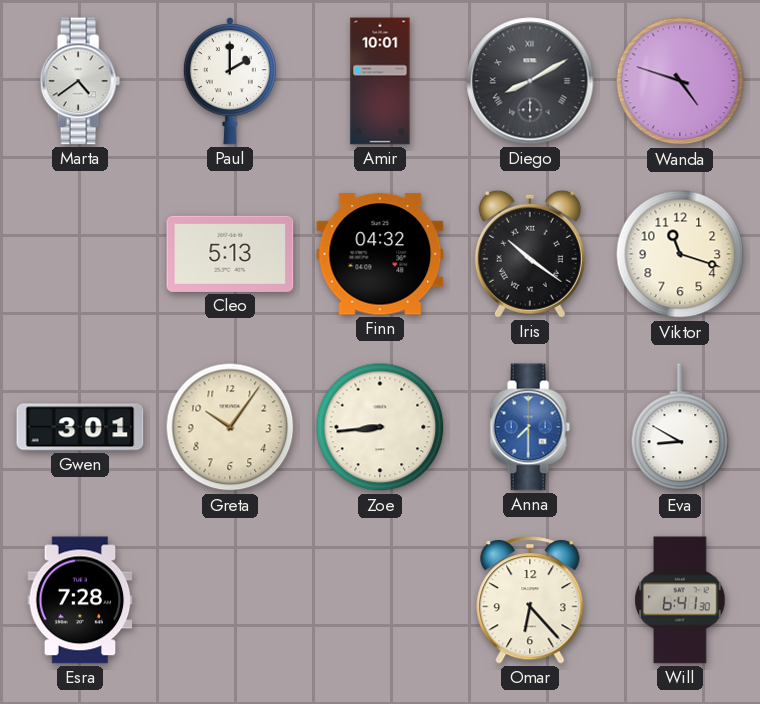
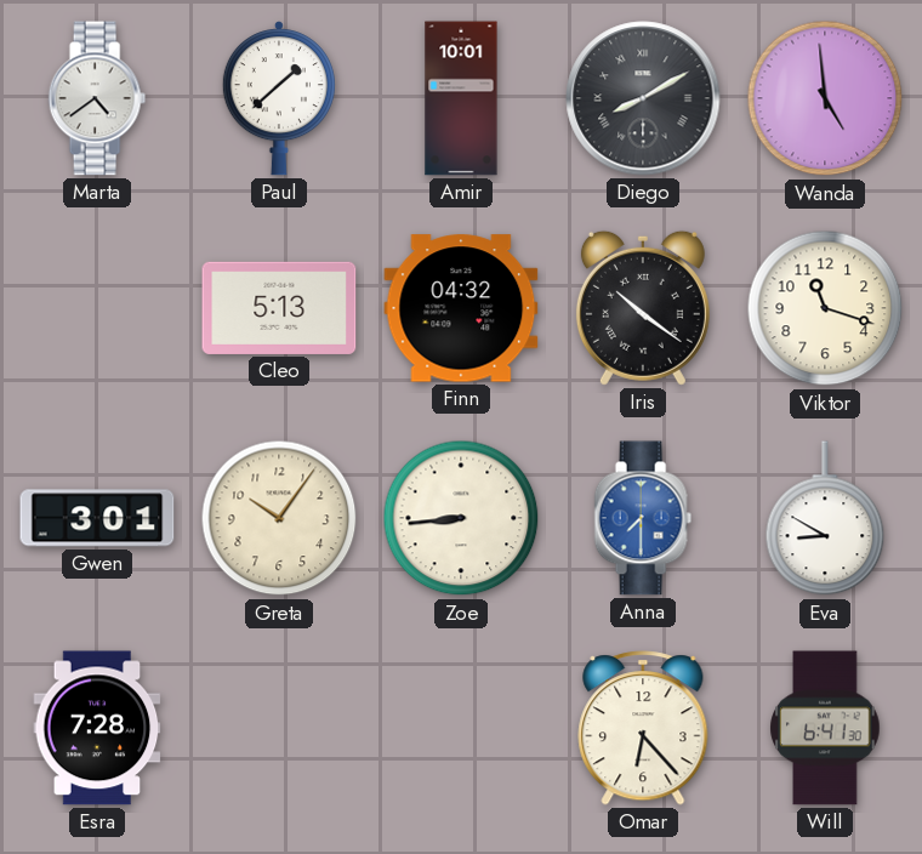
Paul: 2:00 -> 1:38
Wanda: 4:48 -> 4:59
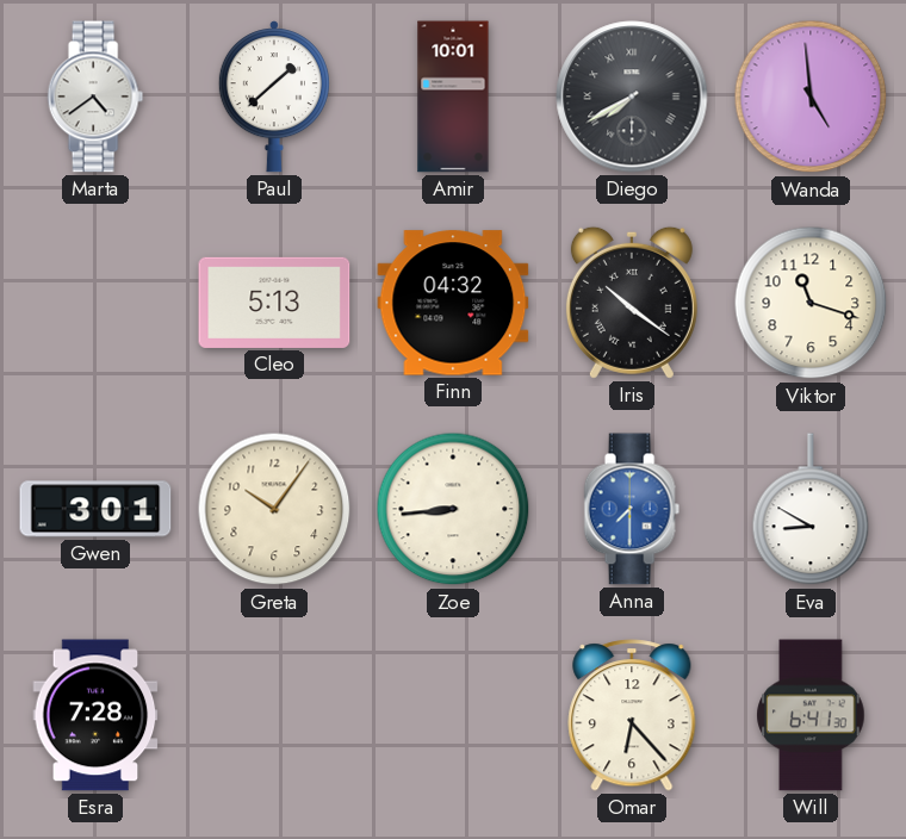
Diego: 8:10 -> 7:40
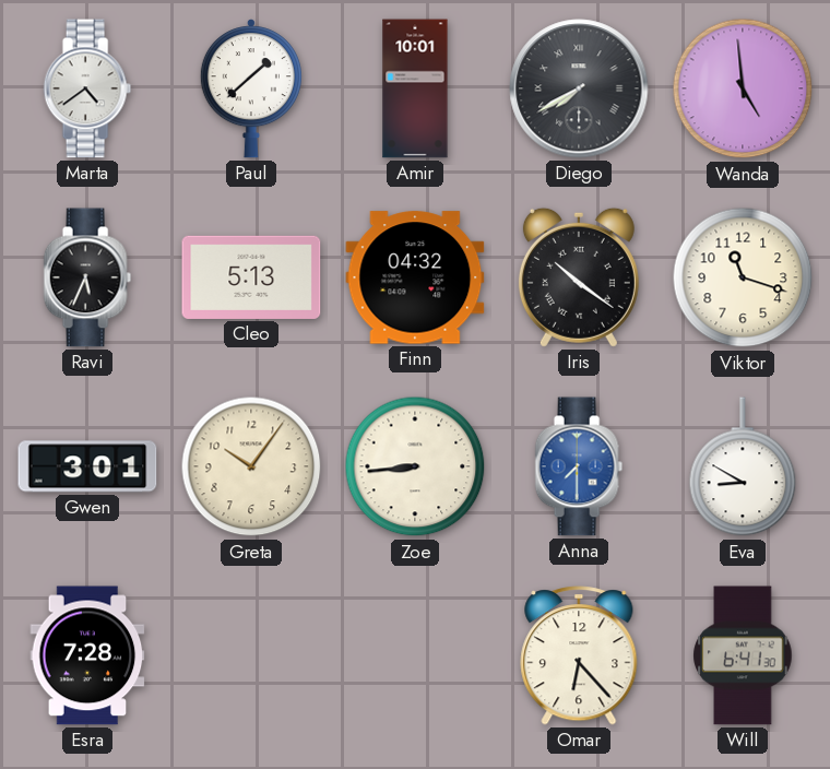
Ravi: none -> 5:34
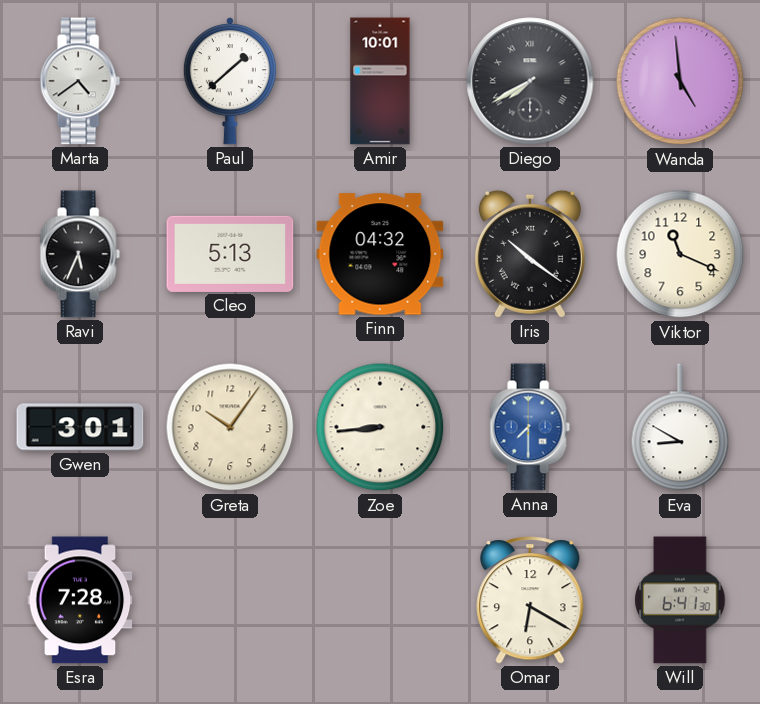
Viktor: 11:18 -> 11:19
Omar: 6:23 -> 6:20
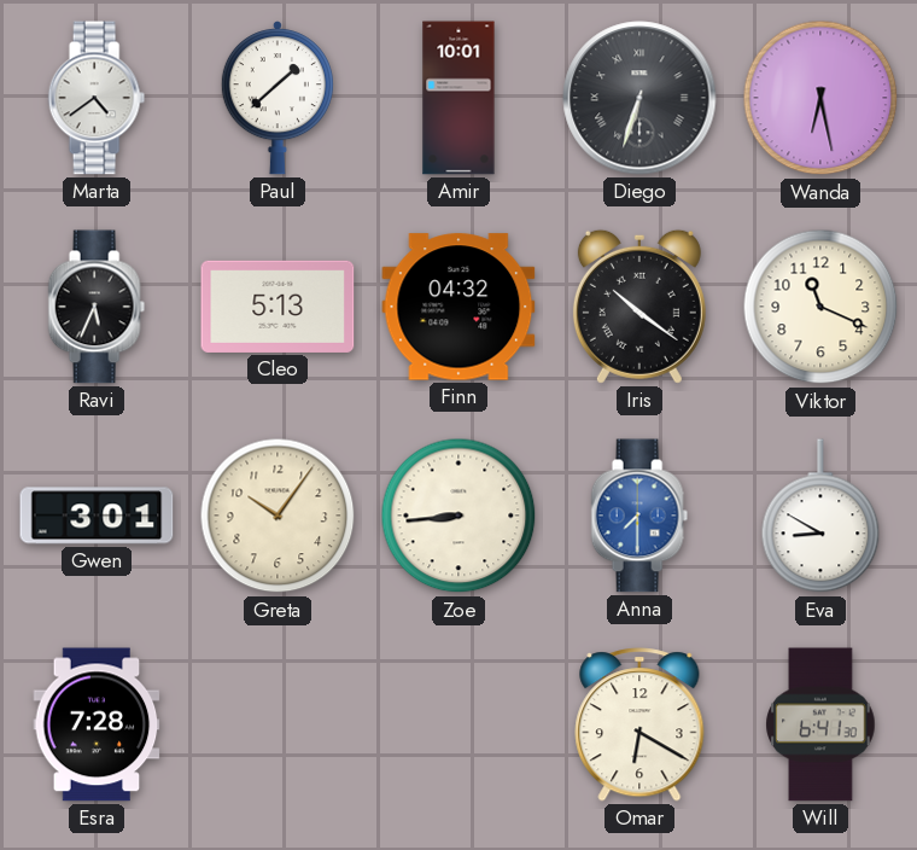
Diego: 7:40 -> 6:33
Wanda: 4:59 -> 6:28
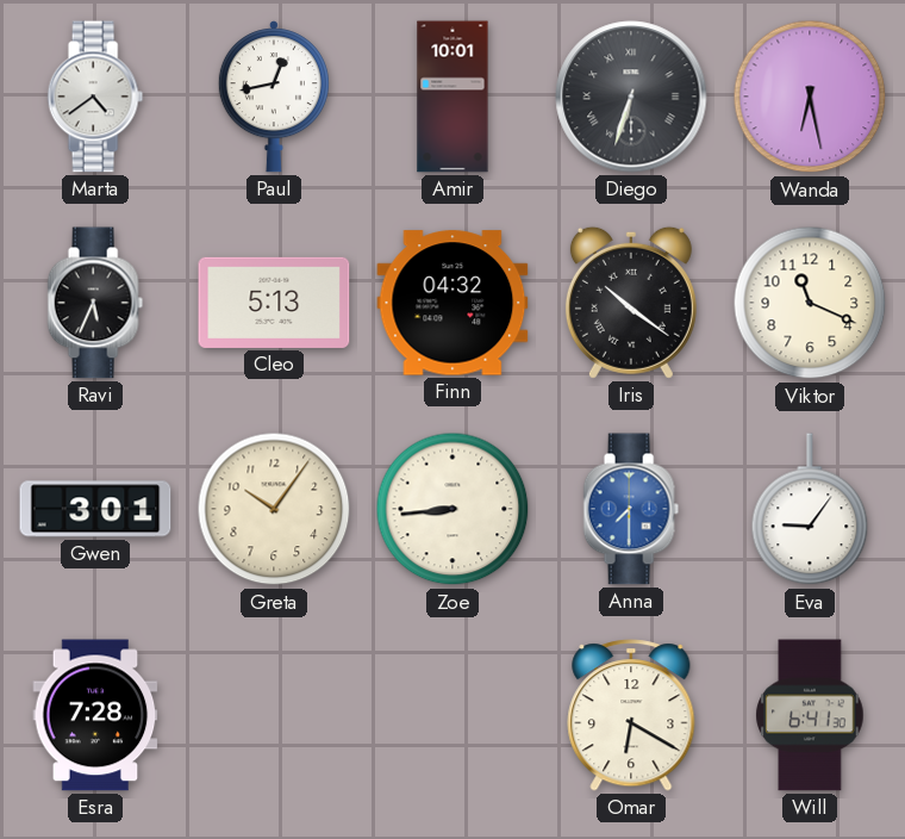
Paul: 1:38 -> 12:43
Eva: 8:50 -> 9:06
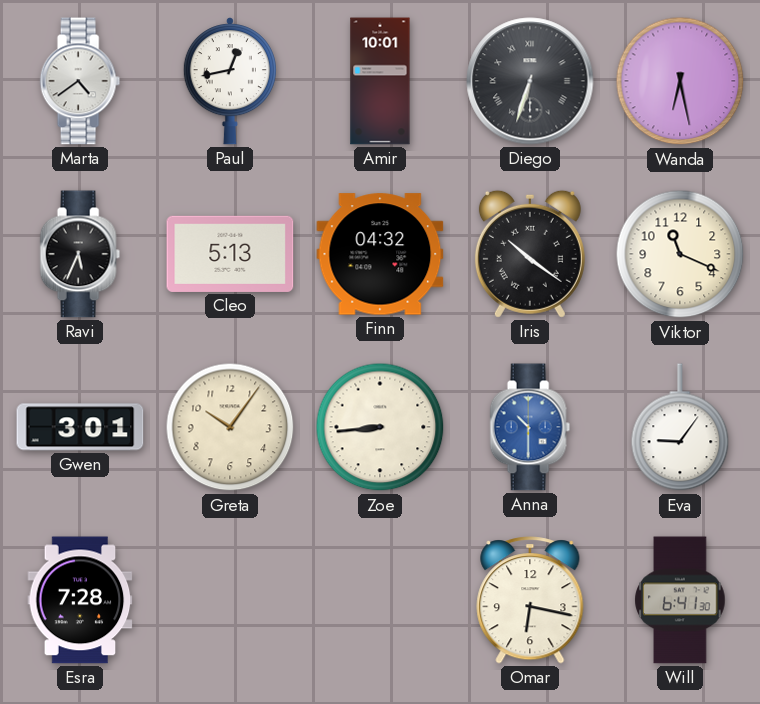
Anna: 7:30 -> 10:30
Omar: 6:20 -> 6:17
